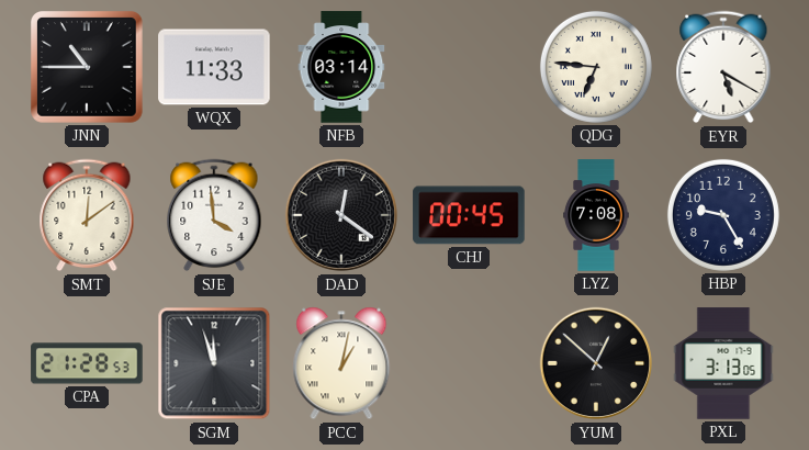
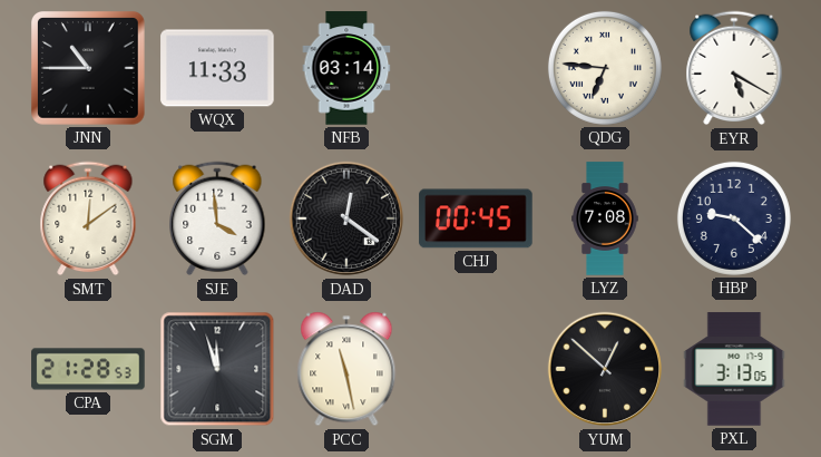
HBP: 9:25 -> 9:22
PCC: 1:02 -> 11:28
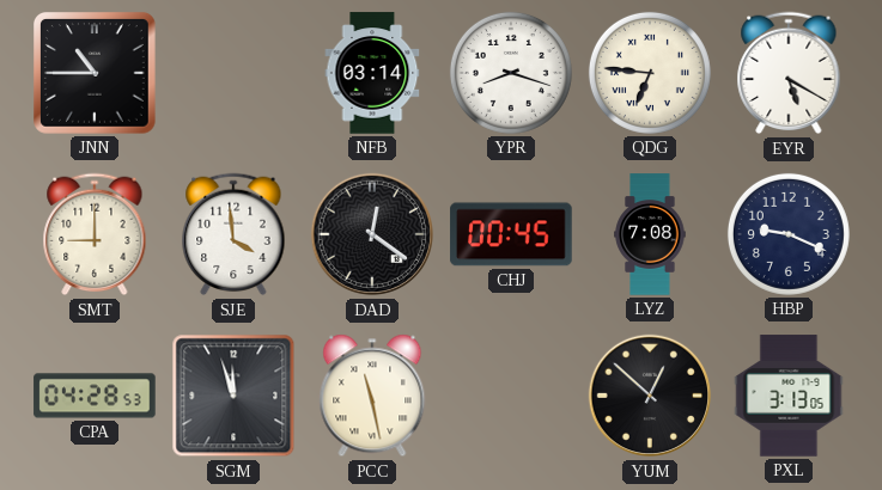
WQX: 11:33 -> none
YPR: none -> 8:18
SMT: 12:09 -> 9:00
HBP: 9:22 -> 9:19
CPA: 21:28 -> 04:28
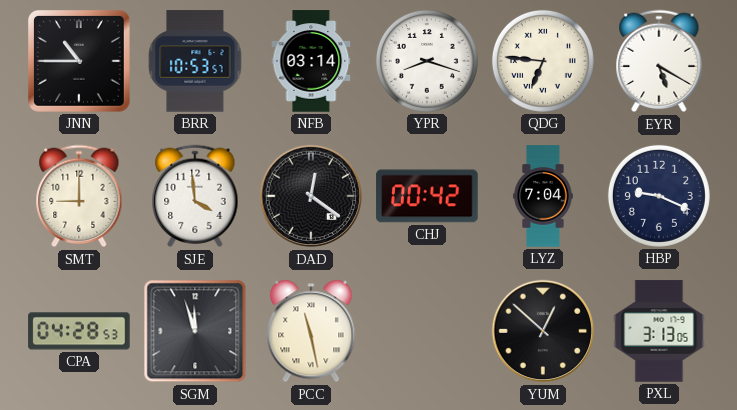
BRR: none -> 10:53
CHJ: 00:45 -> 00:42
LYZ: 7:08 -> 7:04
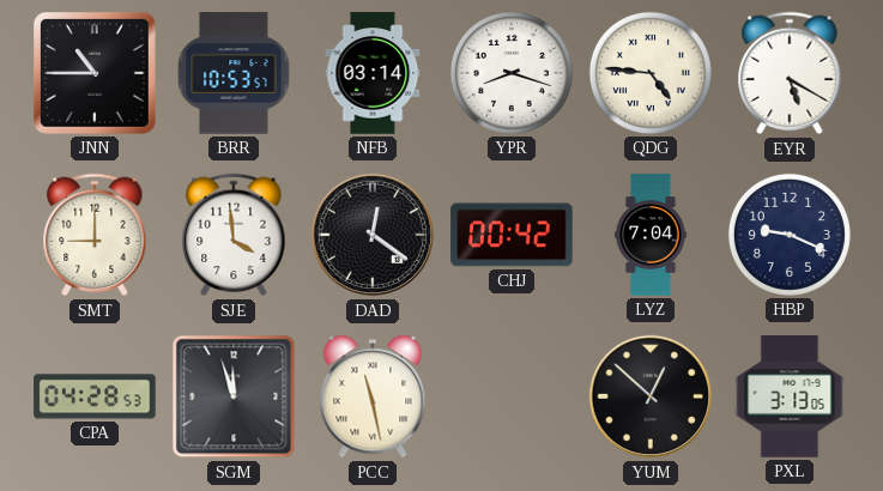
QDG: 6:46 -> 4:46
